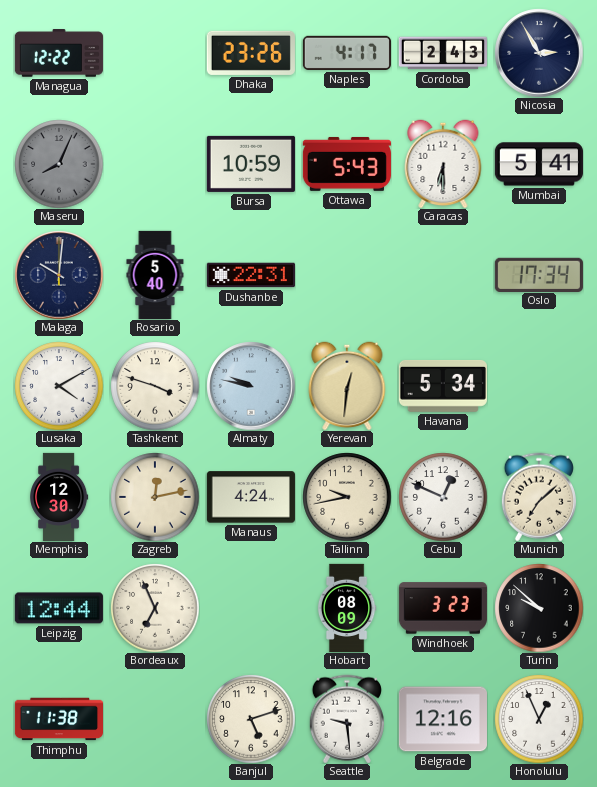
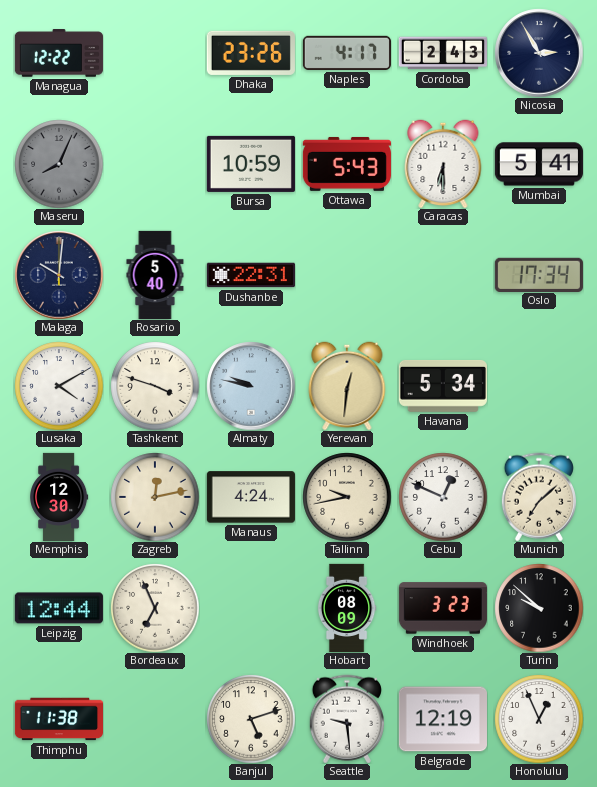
Belgrade: 12:16 -> 12:19
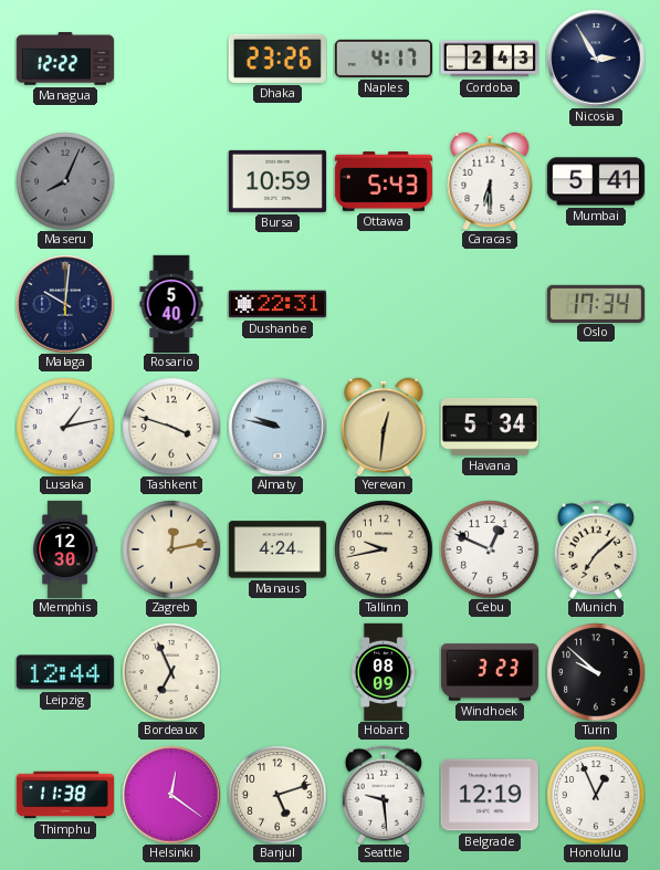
Lusaka: 4:10 -> 1:13
Helsinki: none -> 12:21
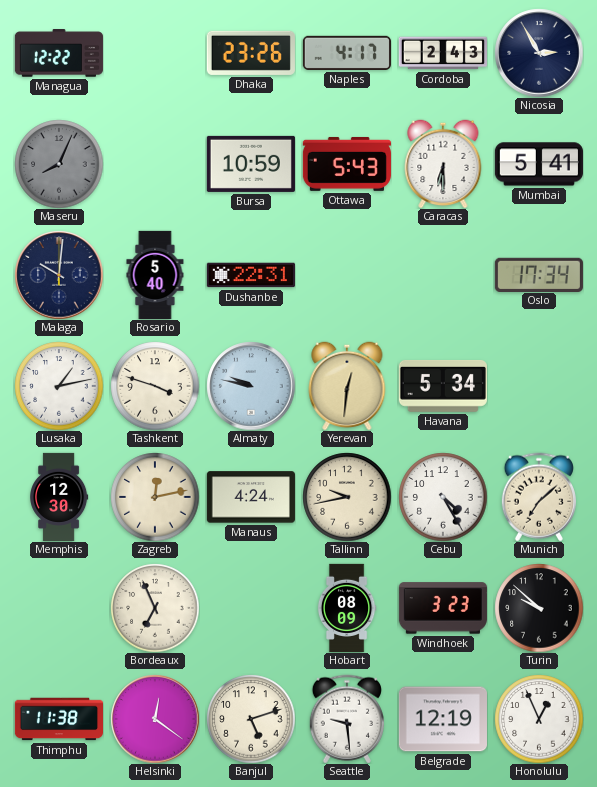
Cebu: 12:49 -> 4:25
Leipzig: 12:44 -> none
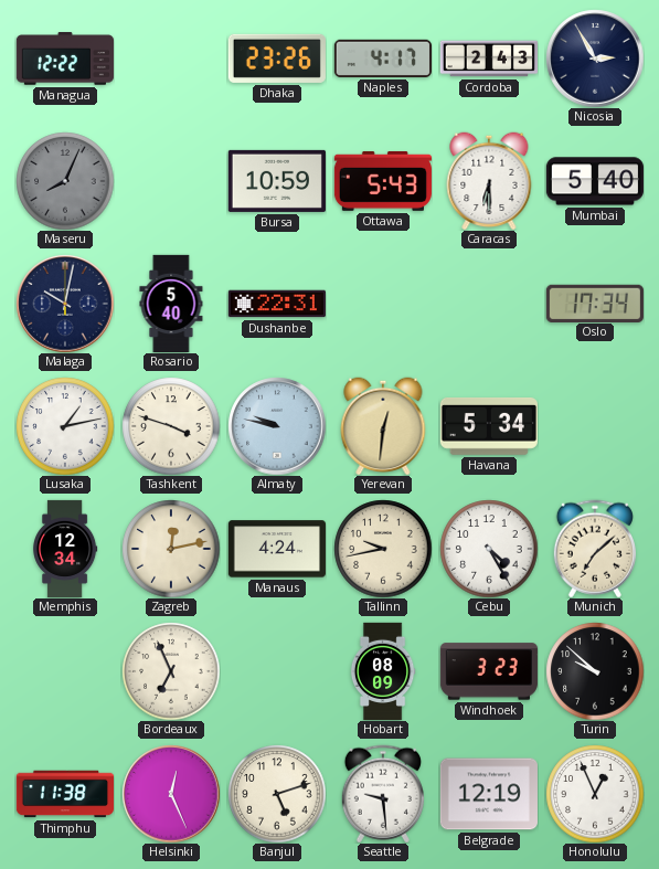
Mumbai: 5:41 -> 5:40
Malaga: 10:01 -> 10:02
Memphis: 12:30 -> 12:34
Helsinki: 12:21 -> 12:26
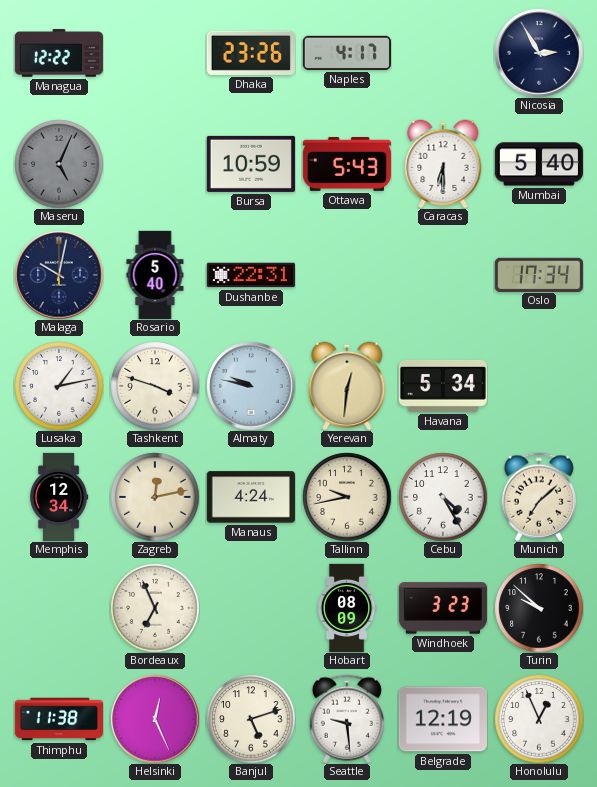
Cordoba: 2:43 -> none
Maseru: 8:04 -> 5:04
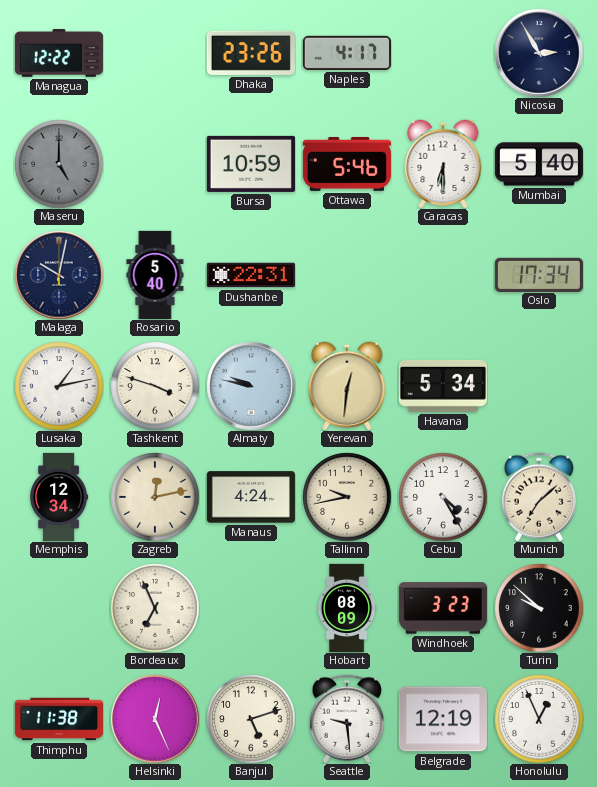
Maseru: 5:04 -> 5:00
Ottawa: 5:43 -> 5:46
